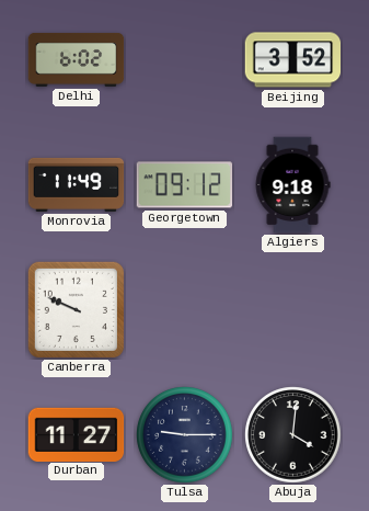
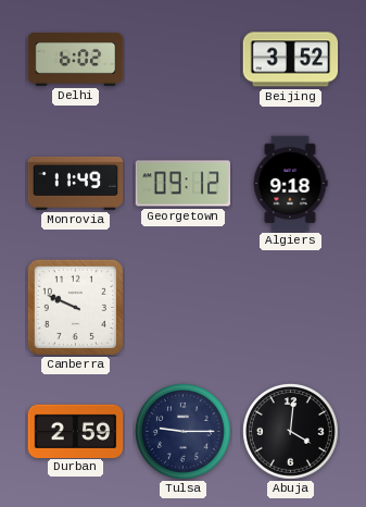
Durban: 11:27 -> 2:59
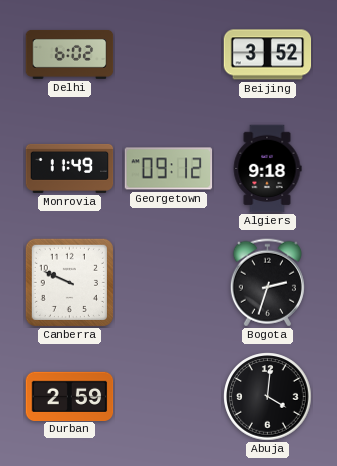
Bogota: none -> 2:33
Tulsa: 9:15 -> none
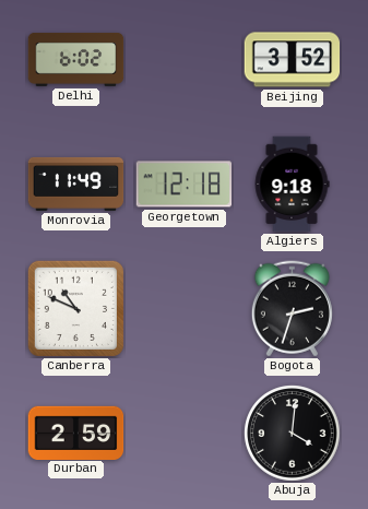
Georgetown: 09:12 -> 12:18
Canberra: 9:49 -> 10:49
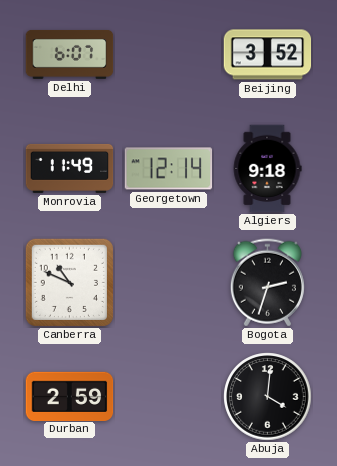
Delhi: 6:02 -> 6:07
Georgetown: 12:18 -> 12:14
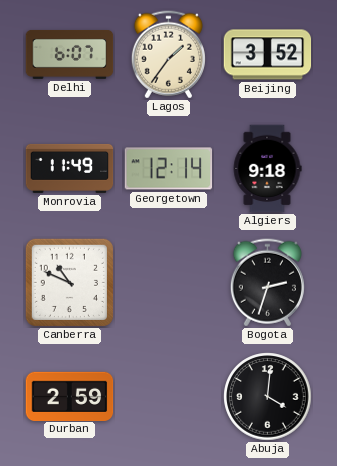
Lagos: none -> 1:36
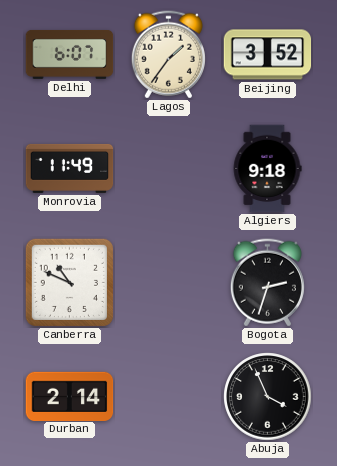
Georgetown: 12:14 -> none
Durban: 2:59 -> 2:14
Abuja: 4:01 -> 3:56
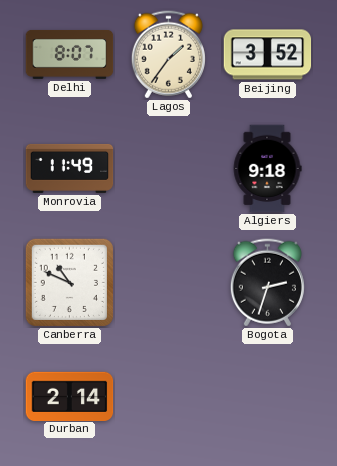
Delhi: 6:07 -> 8:07
Abuja: 3:56 -> none
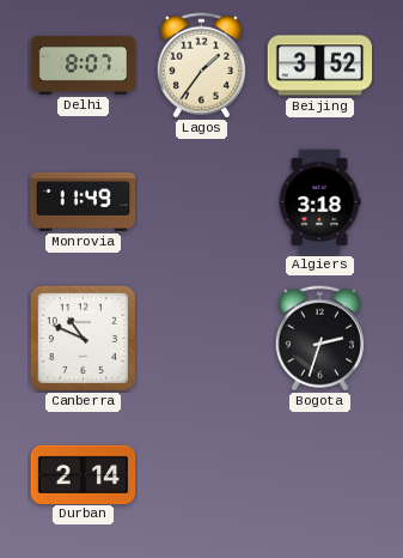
Algiers: 9:18 -> 3:18
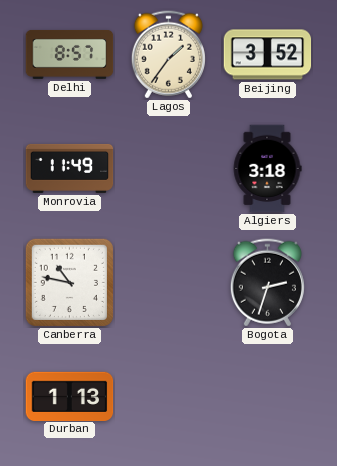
Delhi: 8:07 -> 8:57
Canberra: 10:49 -> 10:47
Durban: 2:14 -> 1:13
